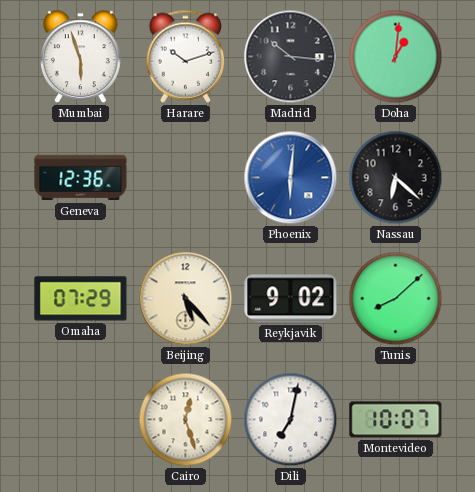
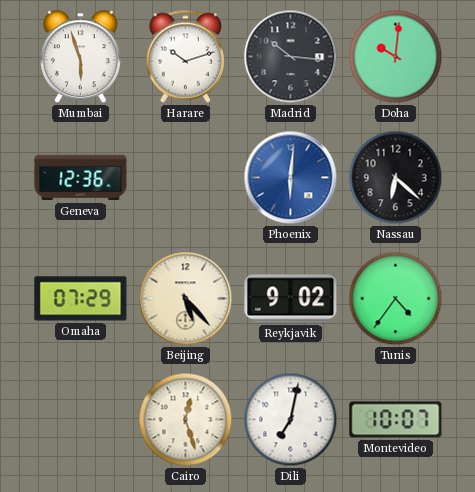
Doha: 1:01 -> 10:01
Tunis: 8:08 -> 4:36
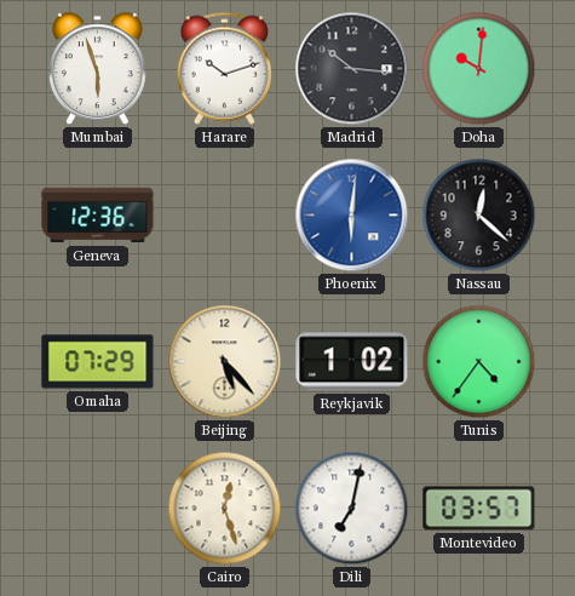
Nassau: 6:22 -> 12:22
Reykjavik: 9:02 -> 1:02
Montevideo: 10:07 -> 03:57
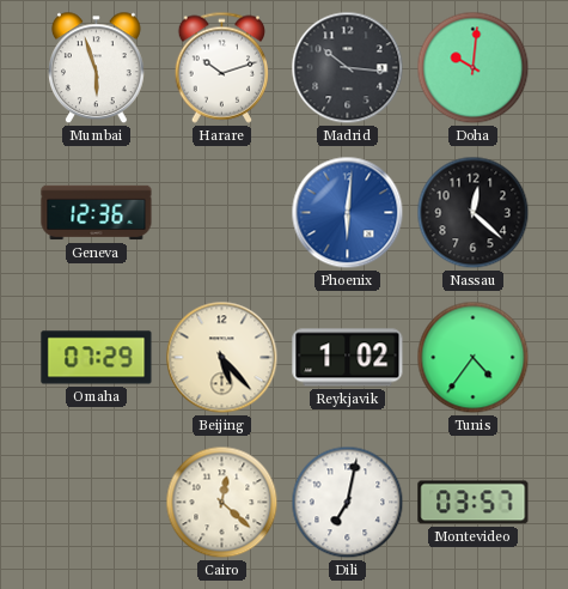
Cairo: 12:27 -> 12:22
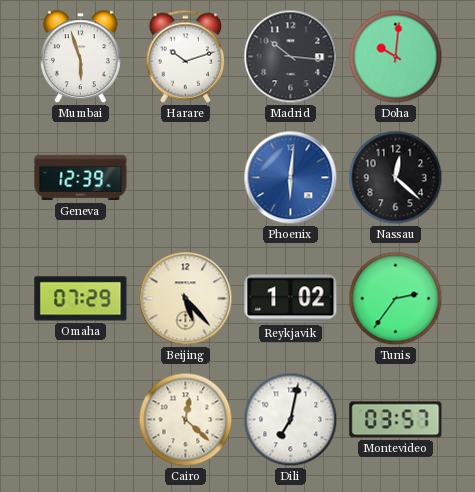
Geneva: 12:36 -> 12:39
Tunis: 4:36 -> 2:36
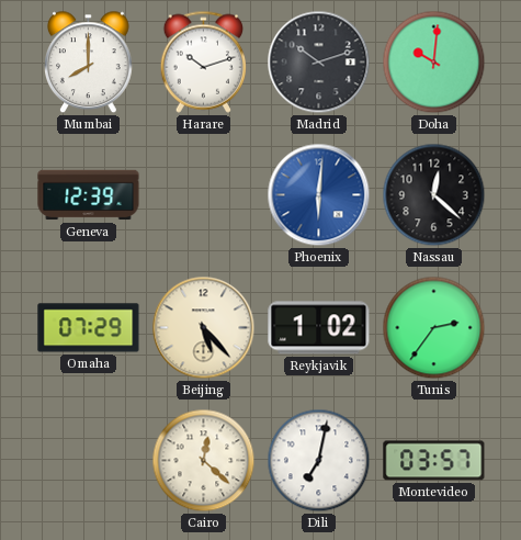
Mumbai: 5:57 -> 8:00
Madrid: 10:16 -> 10:12
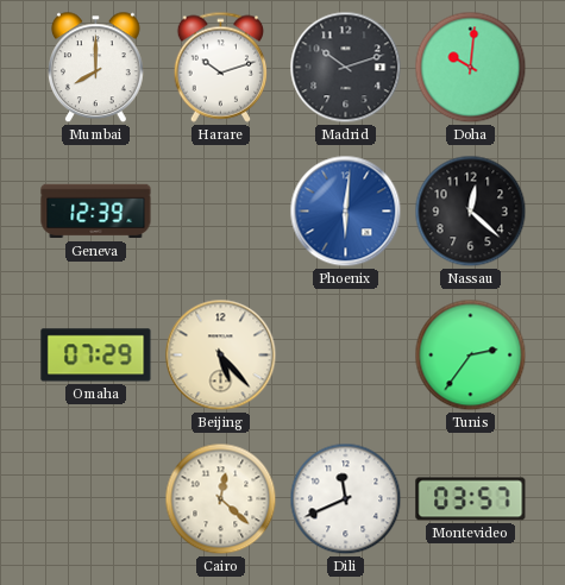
Reykjavik: 1:02 -> none
Dili: 7:02 -> 11:41
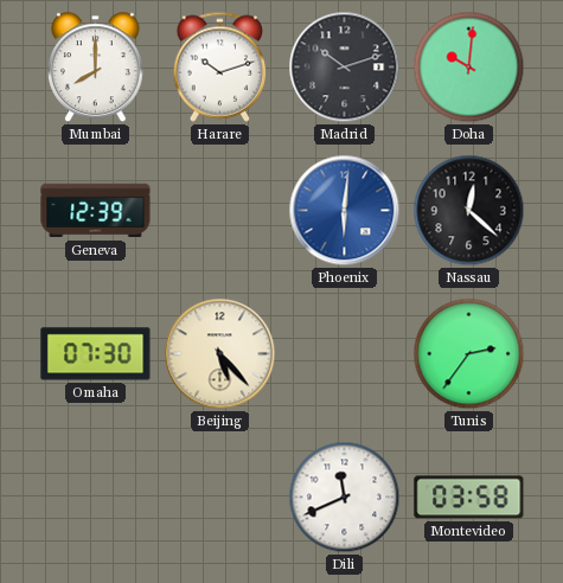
Omaha: 07:29 -> 07:30
Cairo: 12:22 -> none
Montevideo: 03:57 -> 03:58
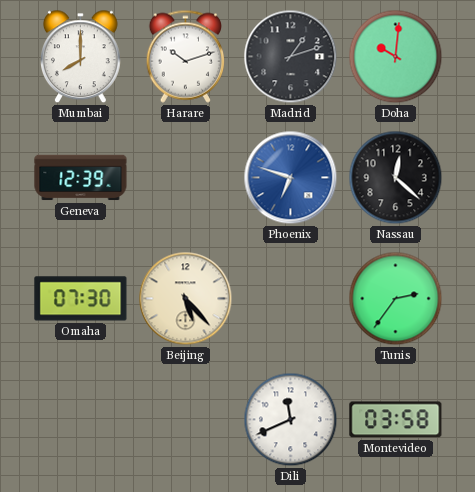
Madrid: 10:12 -> 1:12
Phoenix: 6:01 -> 6:48
